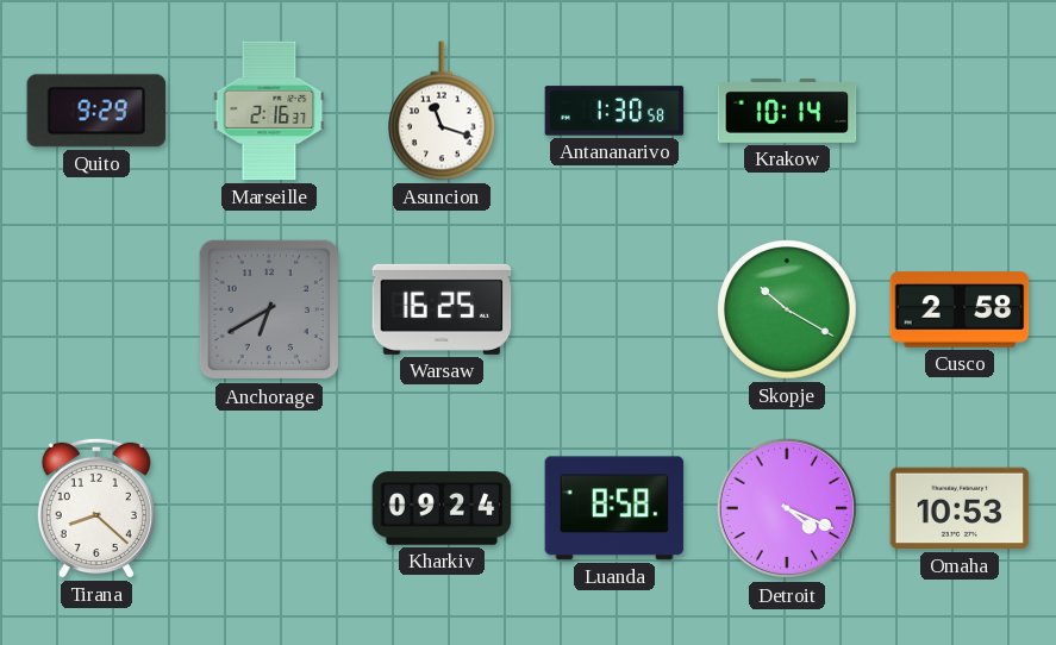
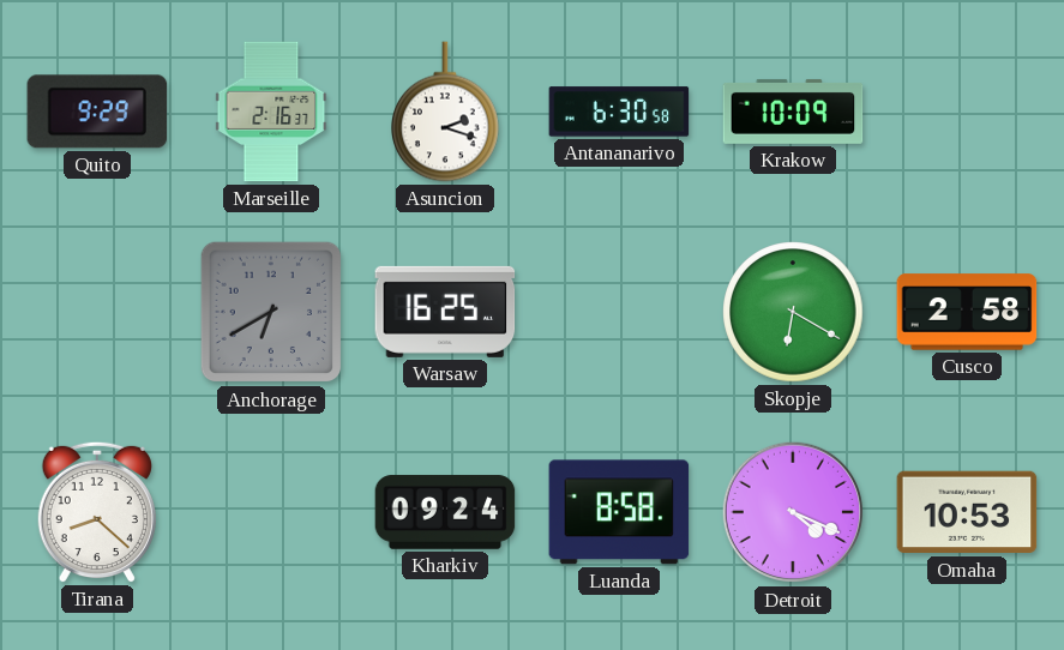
Asuncion: 11:18 -> 2:18
Antananarivo: 1:30 -> 6:30
Krakow: 10:14 -> 10:09
Skopje: 10:20 -> 6:20
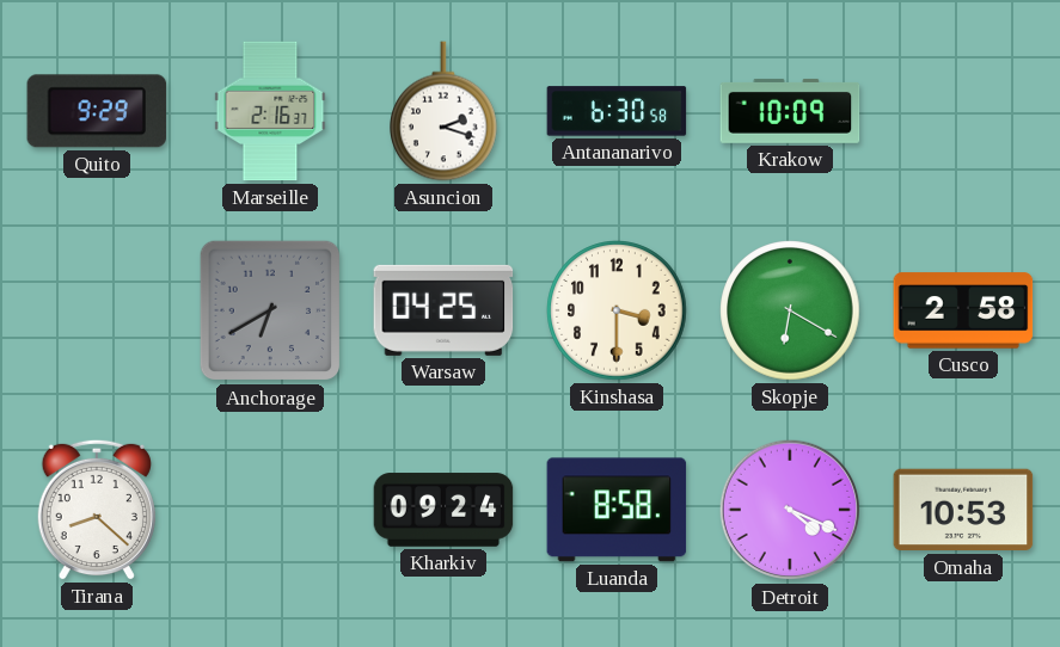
Warsaw: 16:25 -> 04:25
Kinshasa: none -> 3:30
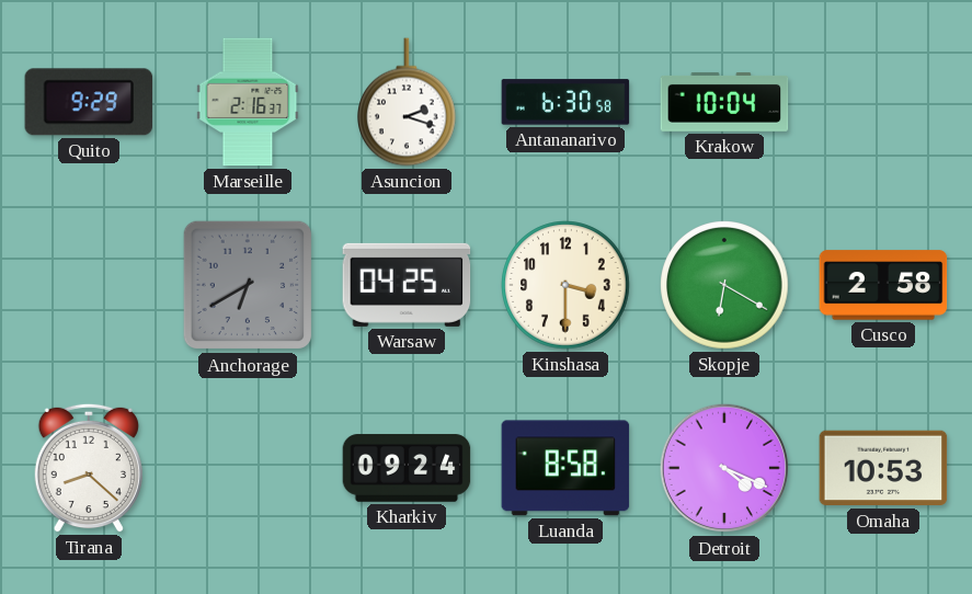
Krakow: 10:09 -> 10:04
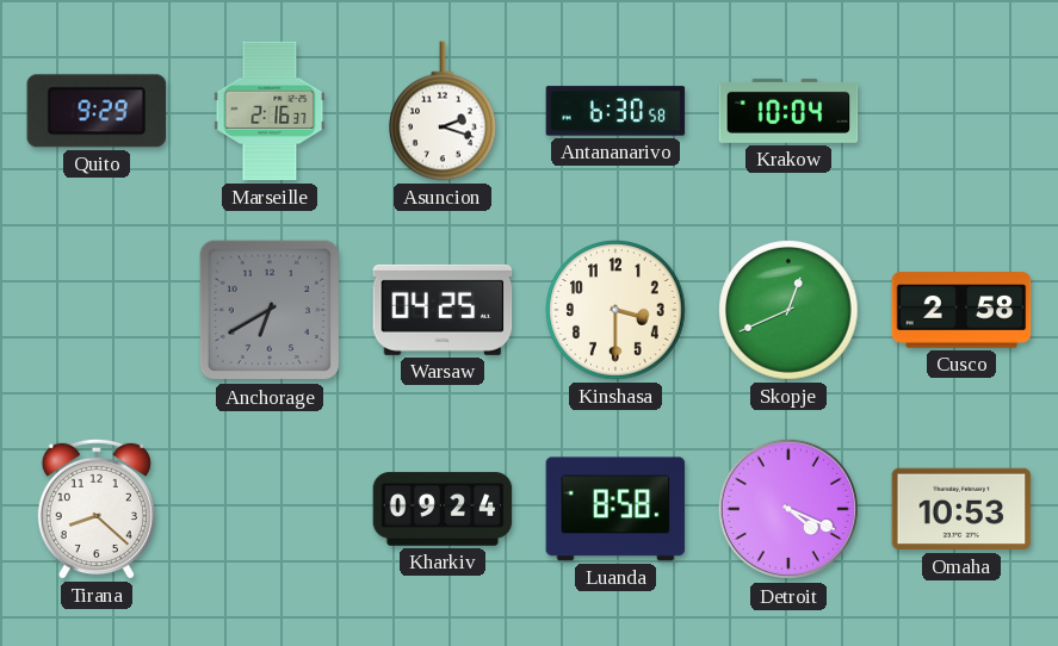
Skopje: 6:20 -> 12:41
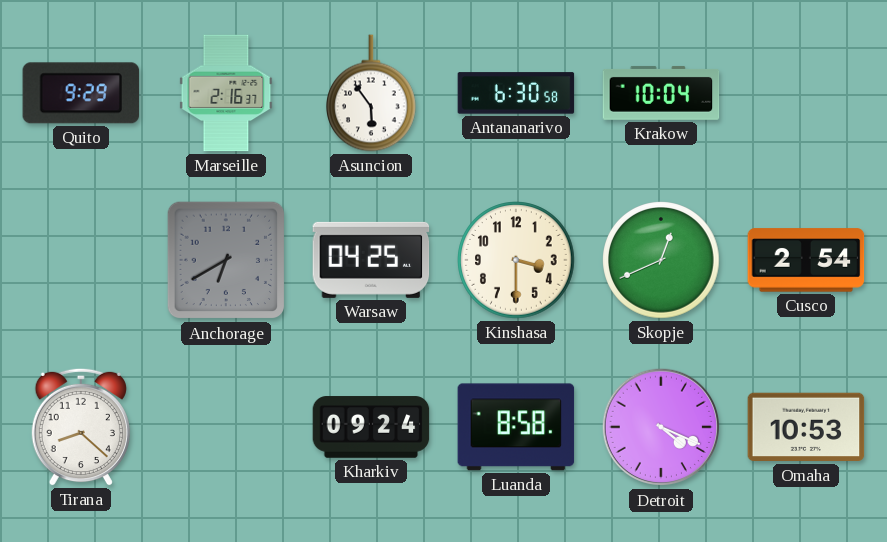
Asuncion: 2:18 -> 5:54
Cusco: 2:58 -> 2:54
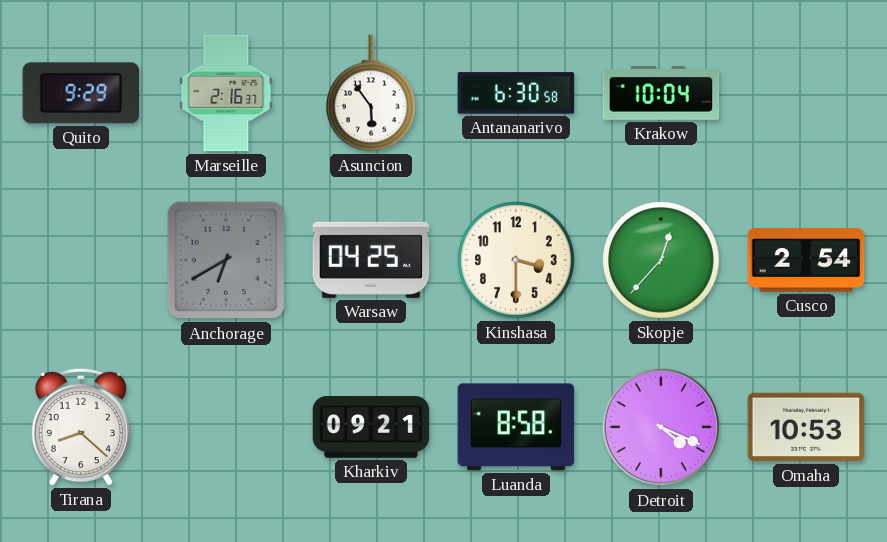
Skopje: 12:41 -> 12:37
Kharkiv: 09:24 -> 09:21
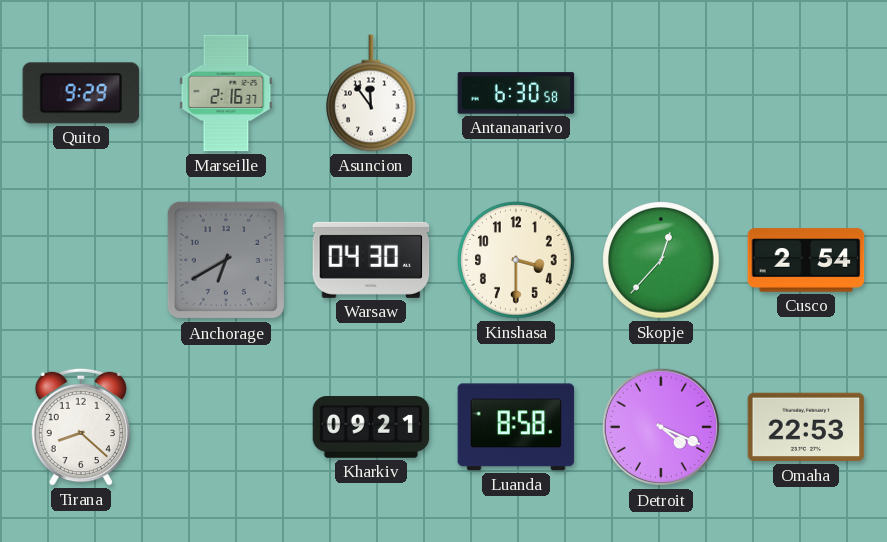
Asuncion: 5:54 -> 11:54
Krakow: 10:04 -> none
Warsaw: 04:25 -> 04:30
Omaha: 10:53 -> 22:53
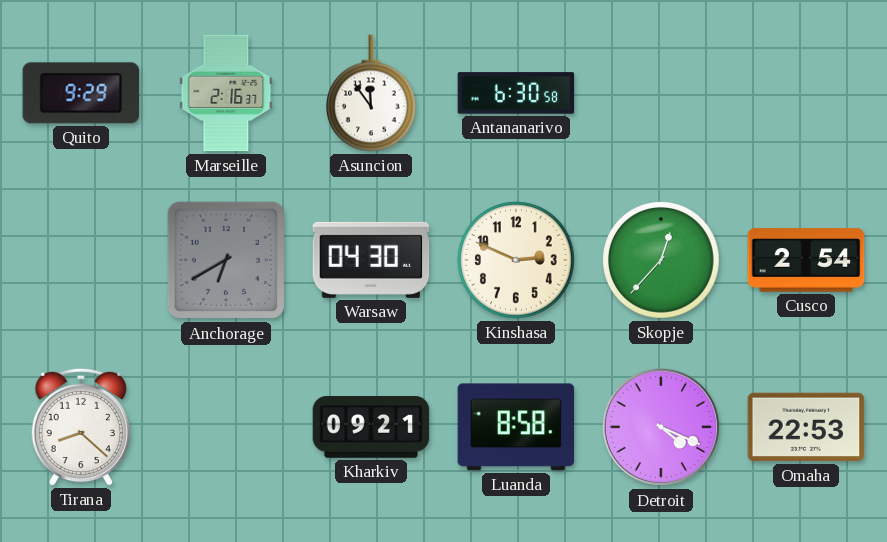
Kinshasa: 3:30 -> 2:49
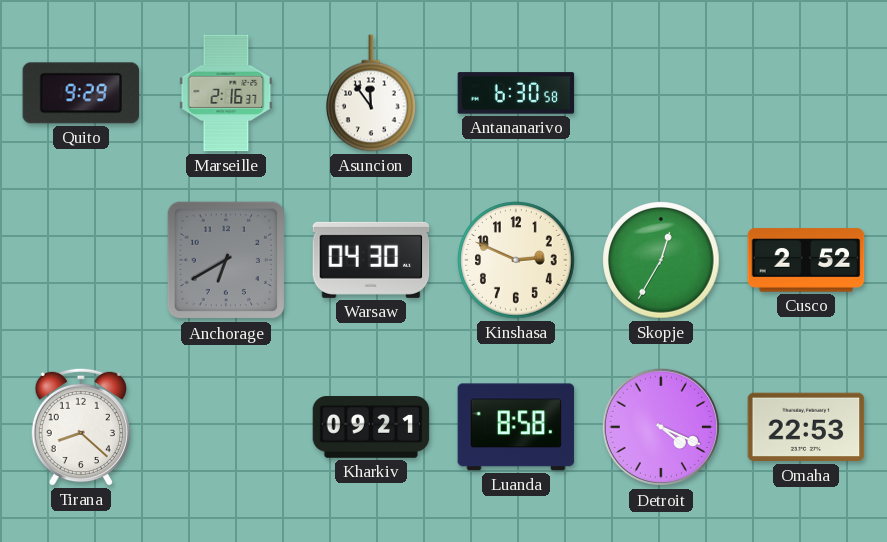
Skopje: 12:37 -> 12:35
Cusco: 2:54 -> 2:52
